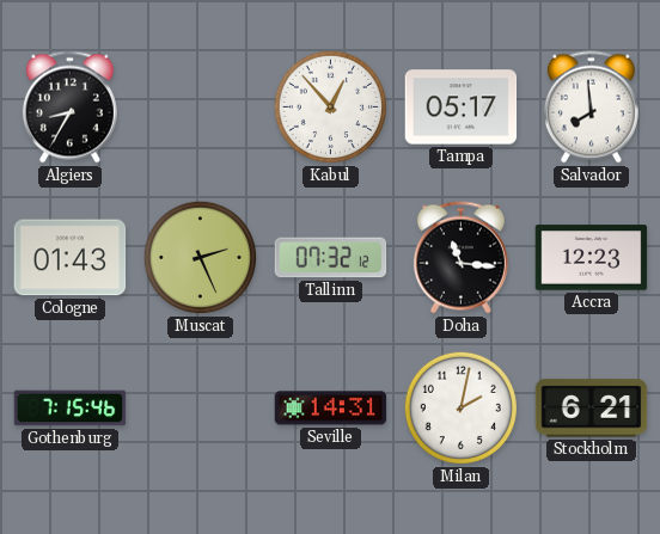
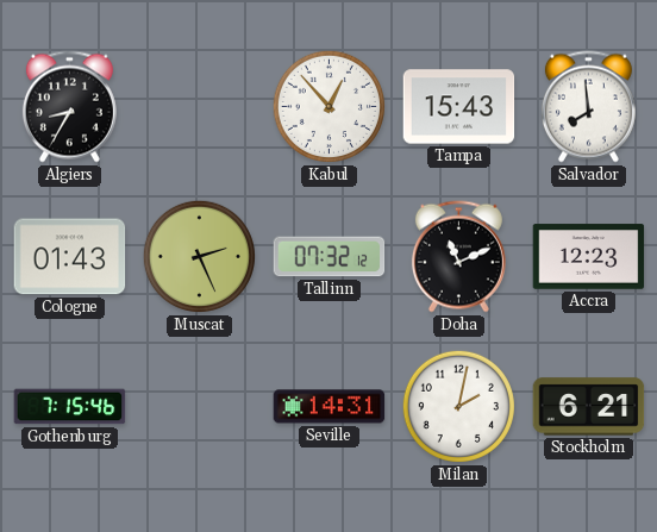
Tampa: 05:17 -> 15:43
Doha: 11:16 -> 11:11
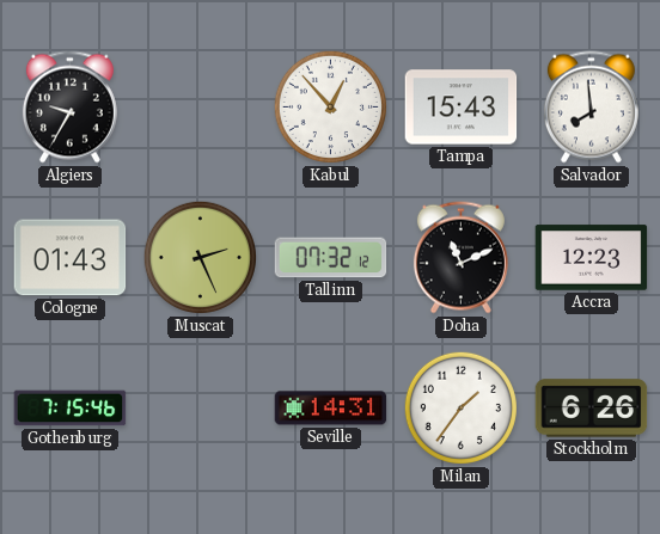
Algiers: 8:35 -> 9:35
Milan: 2:02 -> 1:36
Stockholm: 6:21 -> 6:26
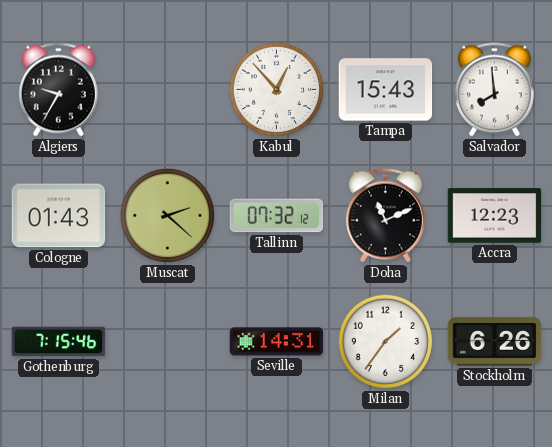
Muscat: 2:26 -> 2:22
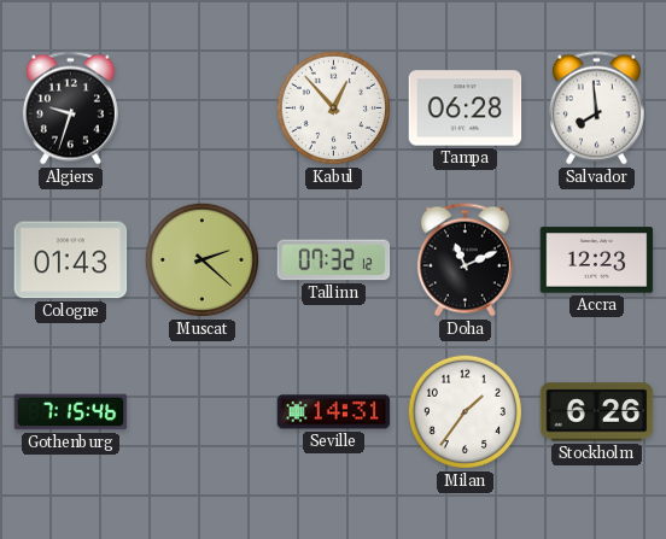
Algiers: 9:35 -> 9:33
Tampa: 15:43 -> 06:28
